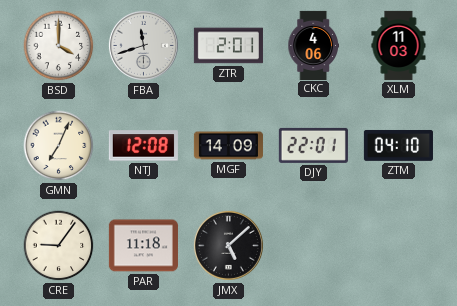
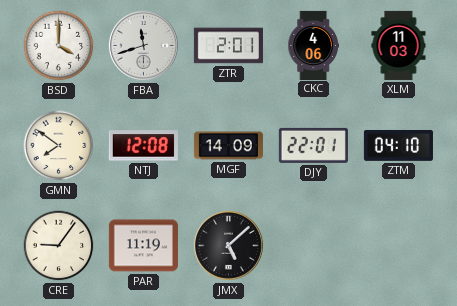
GMN: 7:04 -> 7:51
PAR: 11:18 -> 11:19
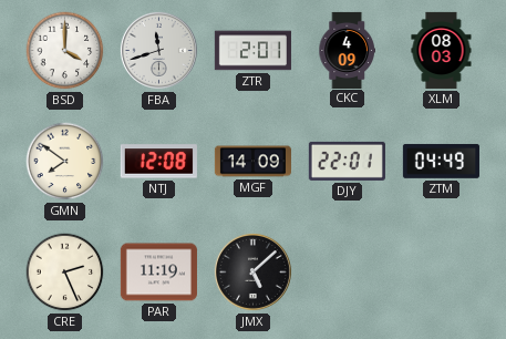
CKC: 4:06 -> 4:09
XLM: 11:03 -> 08:03
ZTM: 04:10 -> 04:49
CRE: 9:06 -> 2:26
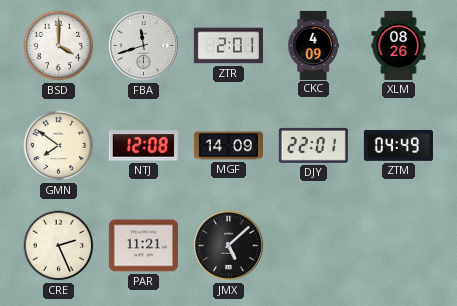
XLM: 08:03 -> 08:26
PAR: 11:19 -> 11:21
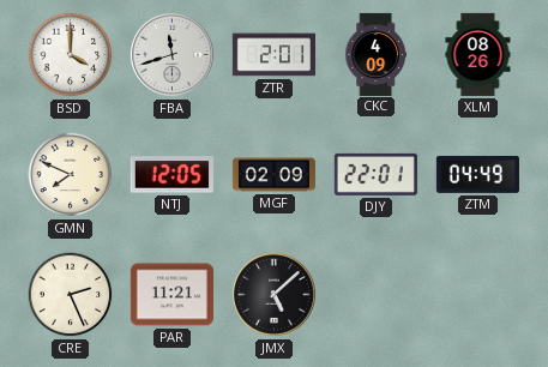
GMN: 7:51 -> 7:49
NTJ: 12:08 -> 12:05
MGF: 14:09 -> 02:09
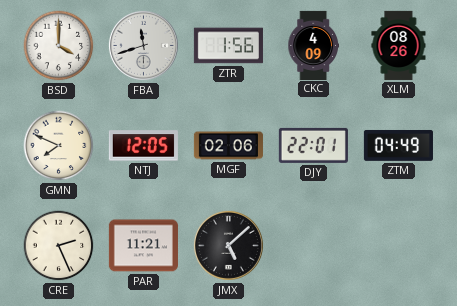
ZTR: 2:01 -> 1:56
MGF: 02:09 -> 02:06
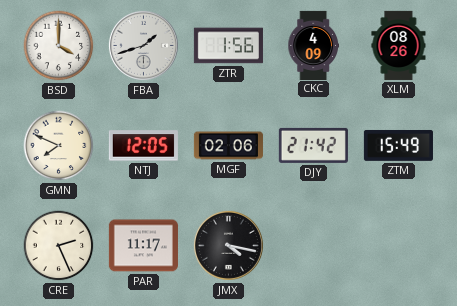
FBA: 11:42 -> 1:42
DJY: 22:01 -> 21:42
ZTM: 04:49 -> 15:49
PAR: 11:21 -> 11:17
JMX: 5:08 -> 4:17
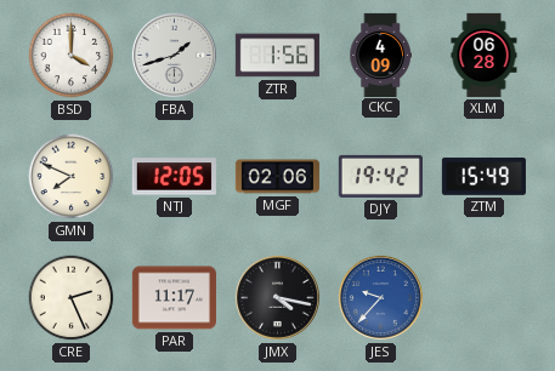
XLM: 08:26 -> 06:28
DJY: 21:42 -> 19:42
JES: none -> 9:37
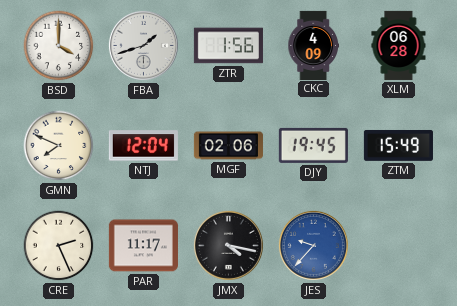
NTJ: 12:05 -> 12:04
DJY: 19:42 -> 19:45
